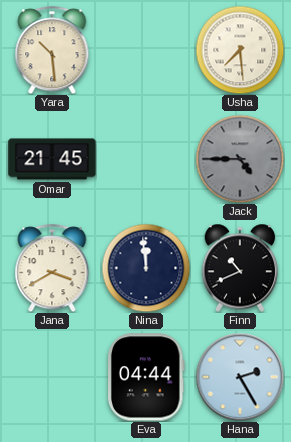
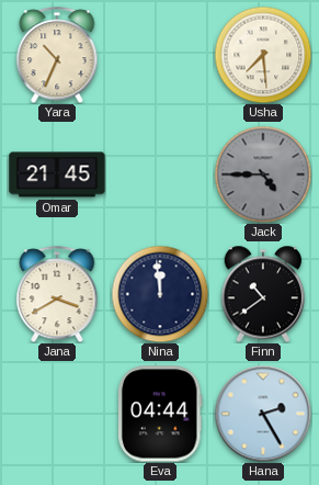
Yara: 10:29 -> 10:34
Finn: 10:41 -> 10:39
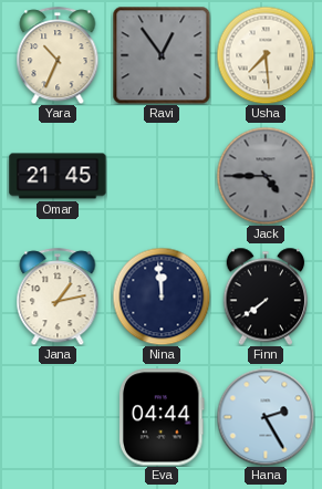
Ravi: none -> 12:54
Jana: 3:40 -> 1:13
Finn: 10:39 -> 7:39
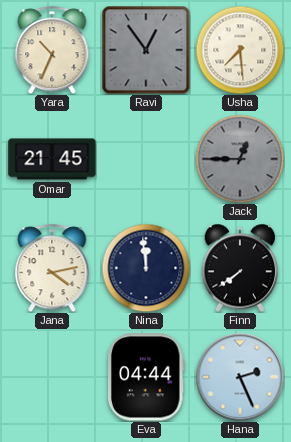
Jack: 4:45 -> 12:45
Jana: 1:13 -> 4:13
Hana: 2:25 -> 2:26
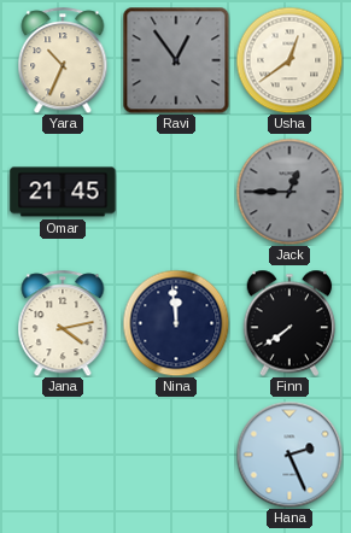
Usha: 7:29 -> 12:39
Eva: 04:44 -> none
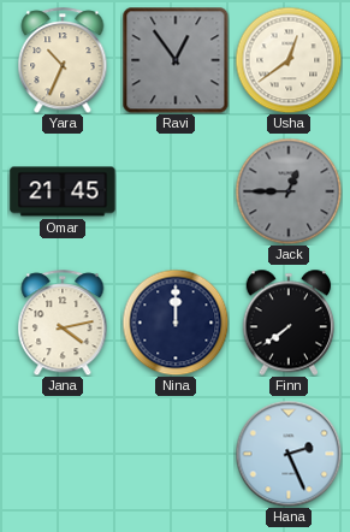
Nina: 11:59 -> 12:00
